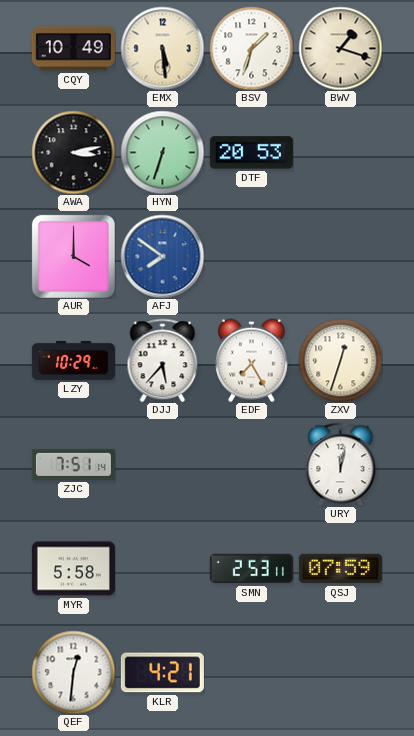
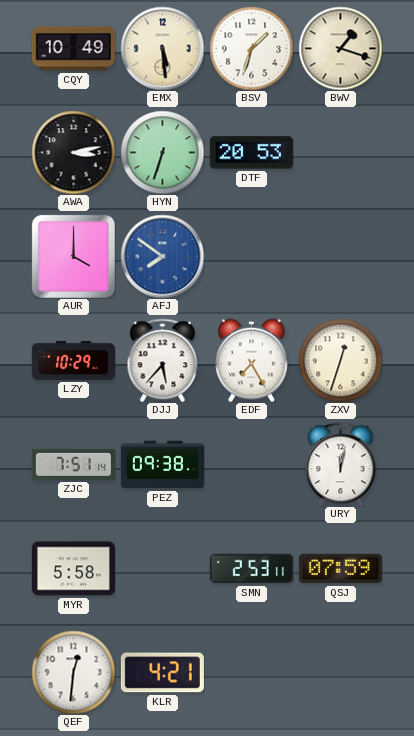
PEZ: none -> 09:38
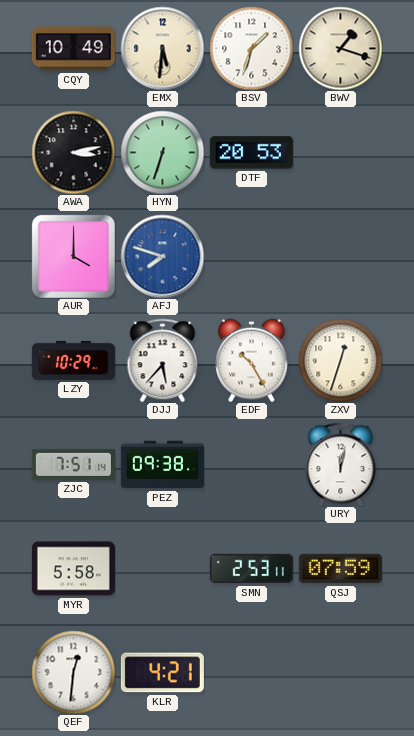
EMX: 5:29 -> 5:31
AFJ: 7:51 -> 7:48
EDF: 7:25 -> 10:25
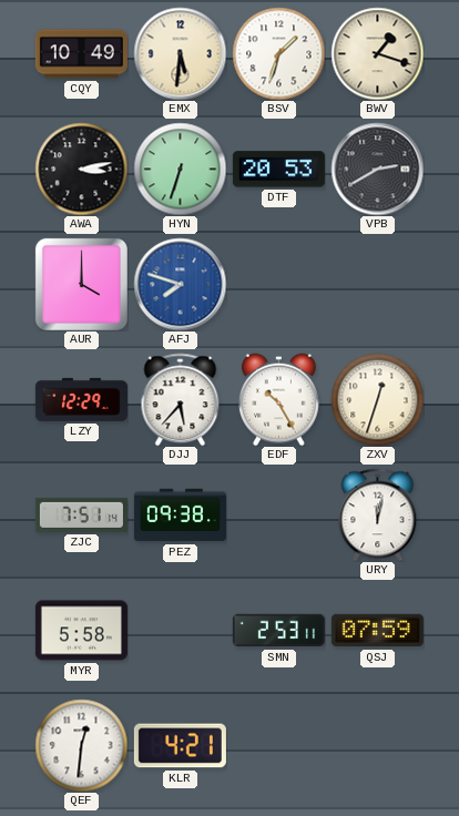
VPB: none -> 2:40
LZY: 10:29 -> 12:29
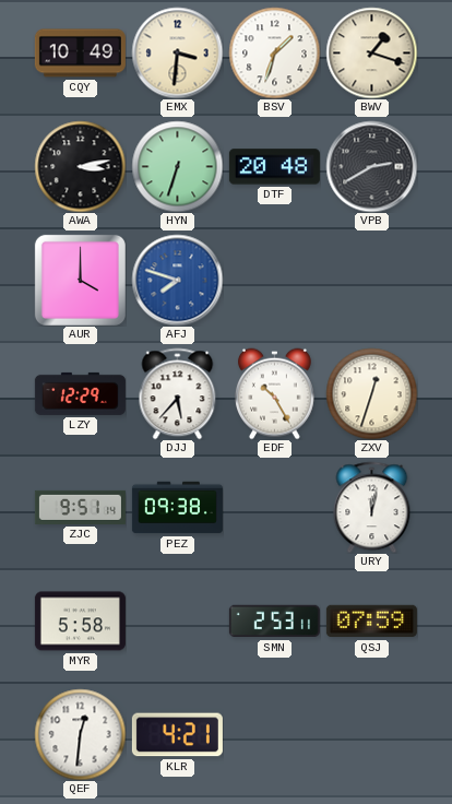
EMX: 5:31 -> 3:31
DTF: 20:53 -> 20:48
ZJC: 7:51 -> 9:51
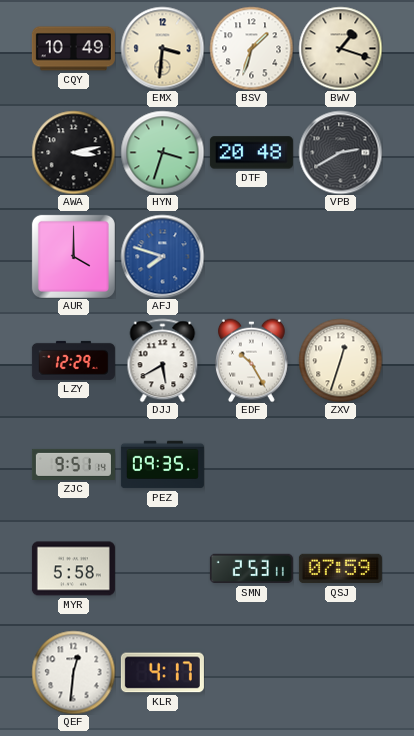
HYN: 6:33 -> 3:33
DJJ: 5:37 -> 5:40
PEZ: 09:38 -> 09:35
URY: 12:02 -> none
KLR: 4:21 -> 4:17
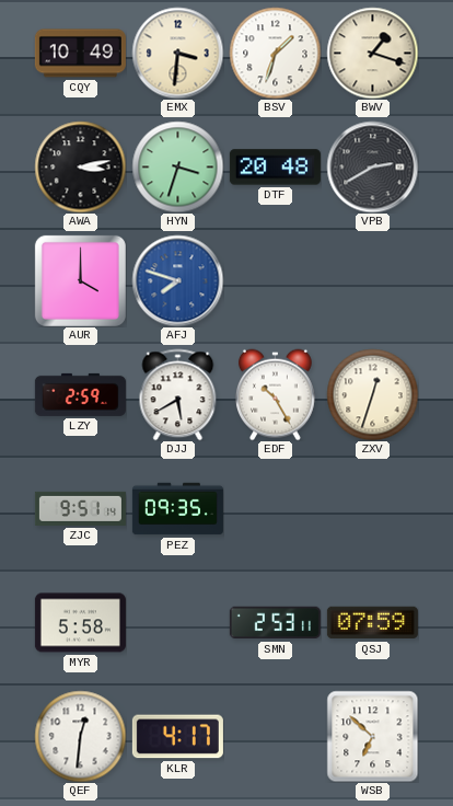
LZY: 12:29 -> 2:59
WSB: none -> 6:52
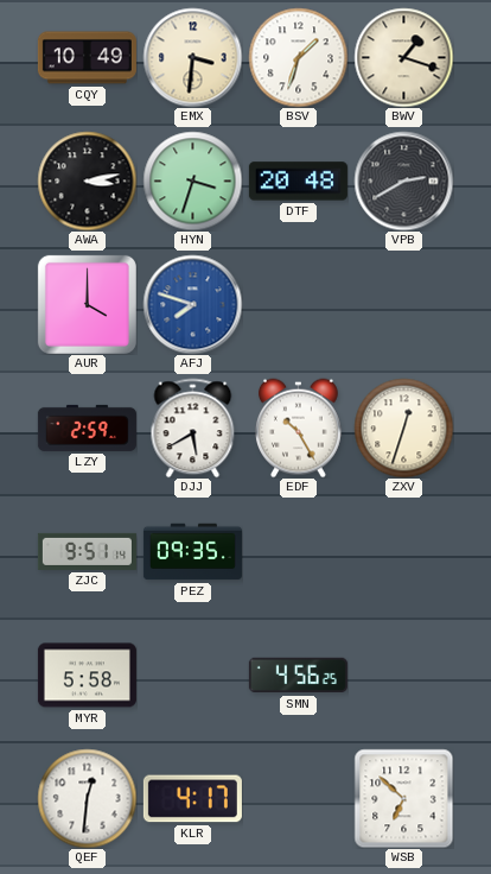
SMN: 2:53 -> 4:56
QSJ: 07:59 -> none
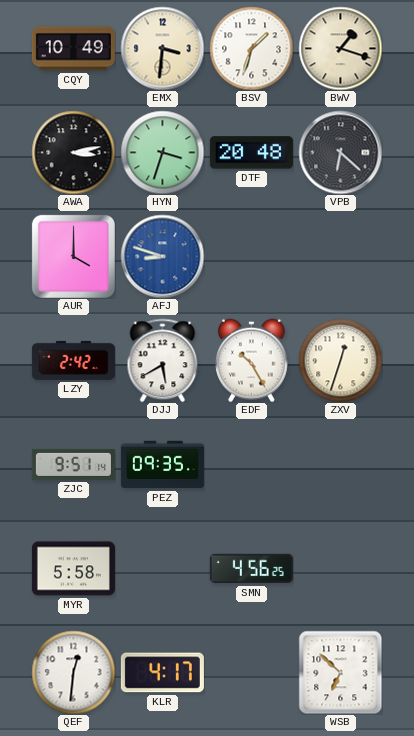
VPB: 2:40 -> 6:22
AFJ: 7:48 -> 8:48
LZY: 2:59 -> 2:42
